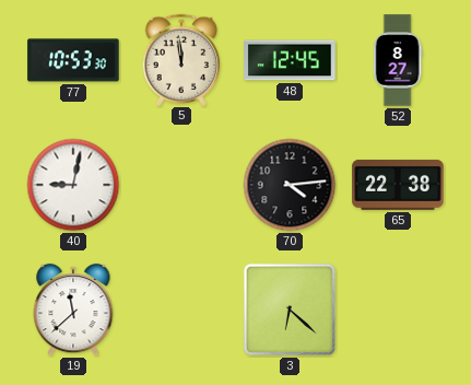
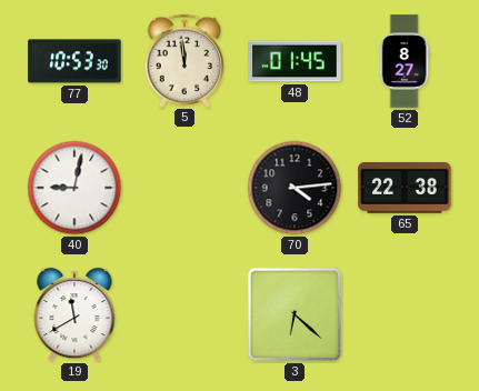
48: 12:45 -> 01:45
19: 11:38 -> 11:40
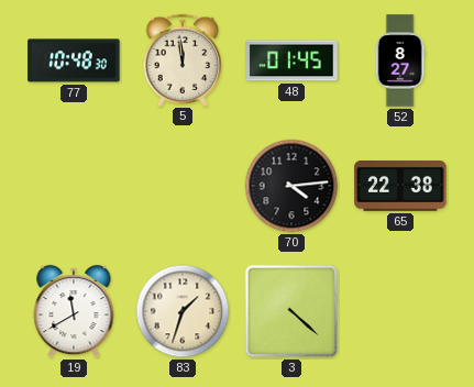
77: 10:53 -> 10:48
40: 9:02 -> none
83: none -> 1:33
3: 6:22 -> 4:22
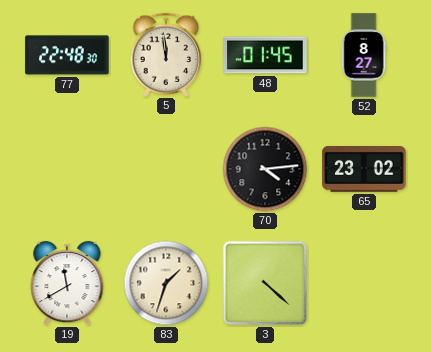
77: 10:48 -> 22:48
65: 22:38 -> 23:02
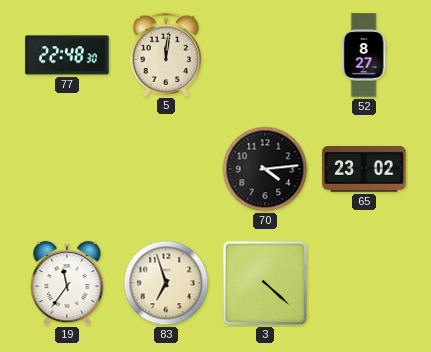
5: 11:59 -> 12:01
48: 01:45 -> none
19: 11:40 -> 11:36
83: 1:33 -> 6:57
